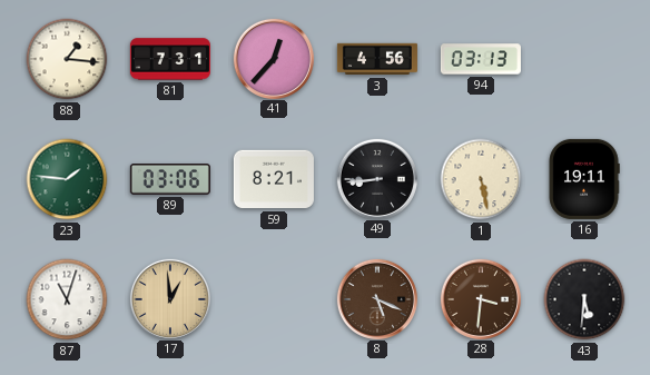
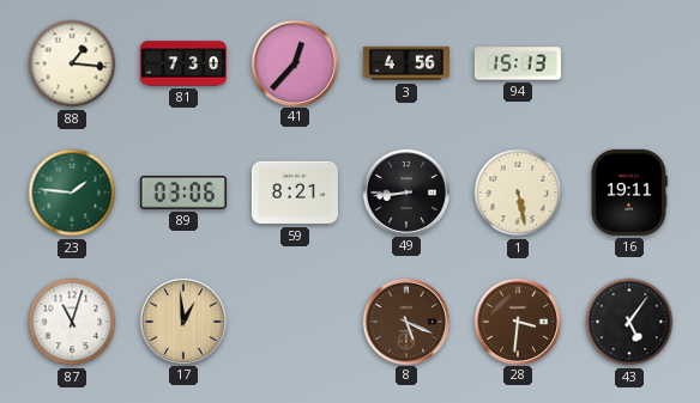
81: 7:31 -> 7:30
94: 03:13 -> 15:13
43: 5:31 -> 5:06
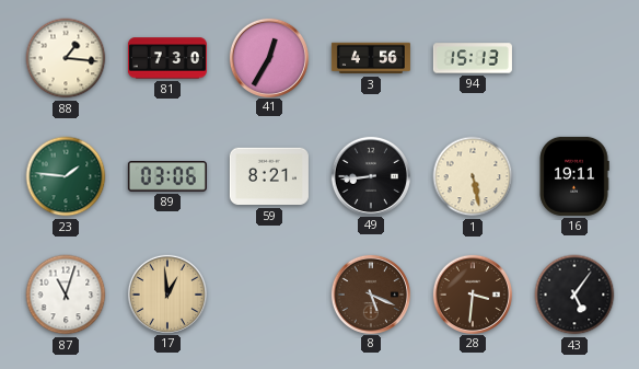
41: 12:37 -> 12:35
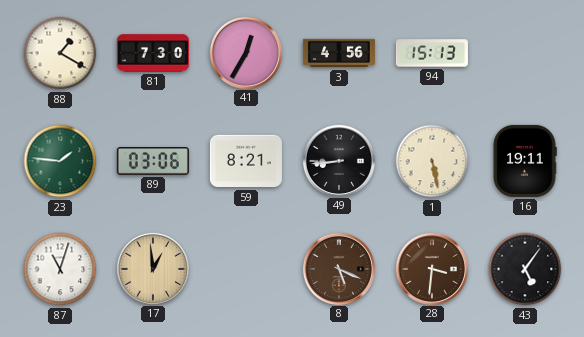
88: 1:16 -> 1:20
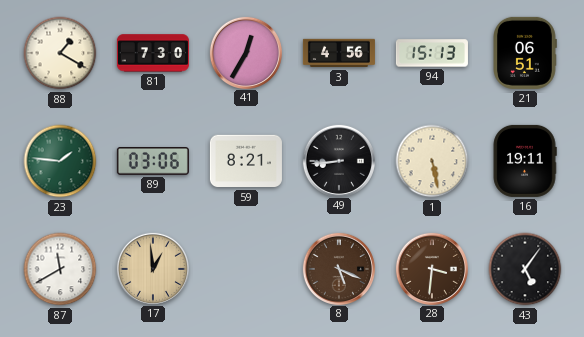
21: none -> 06:51
87: 11:03 -> 11:40
